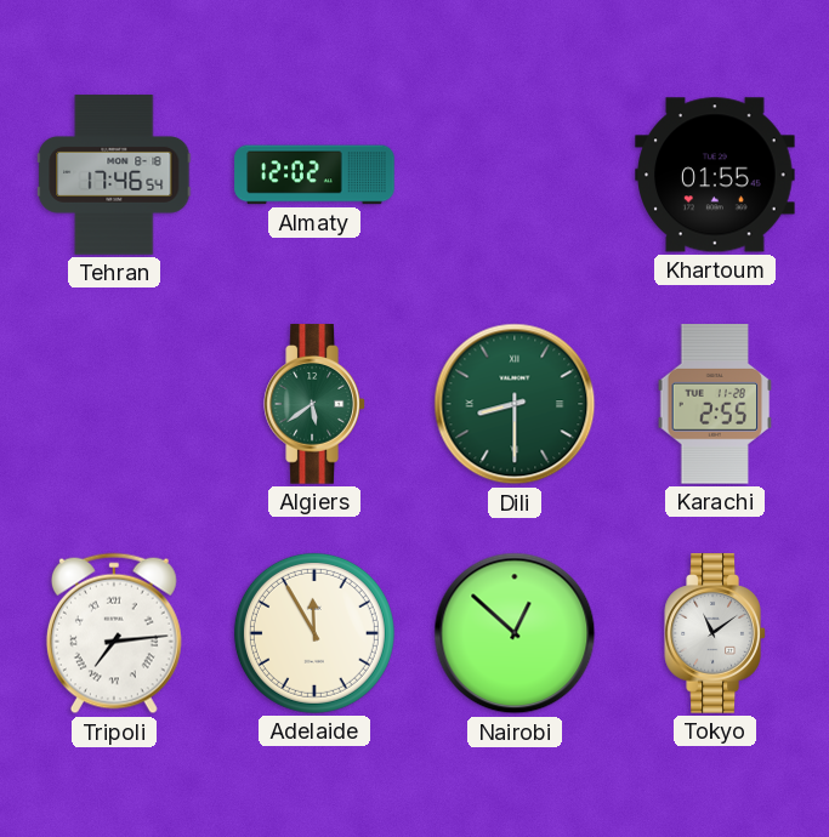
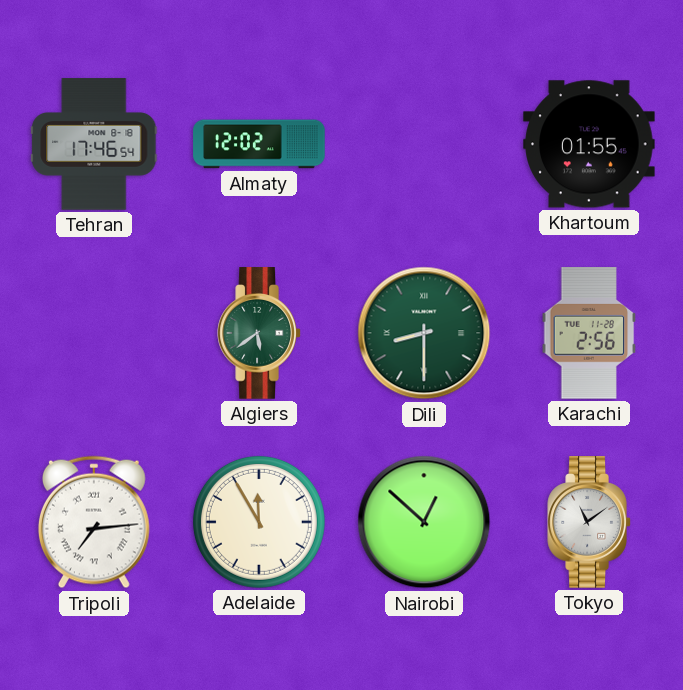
Karachi: 2:55 -> 2:56
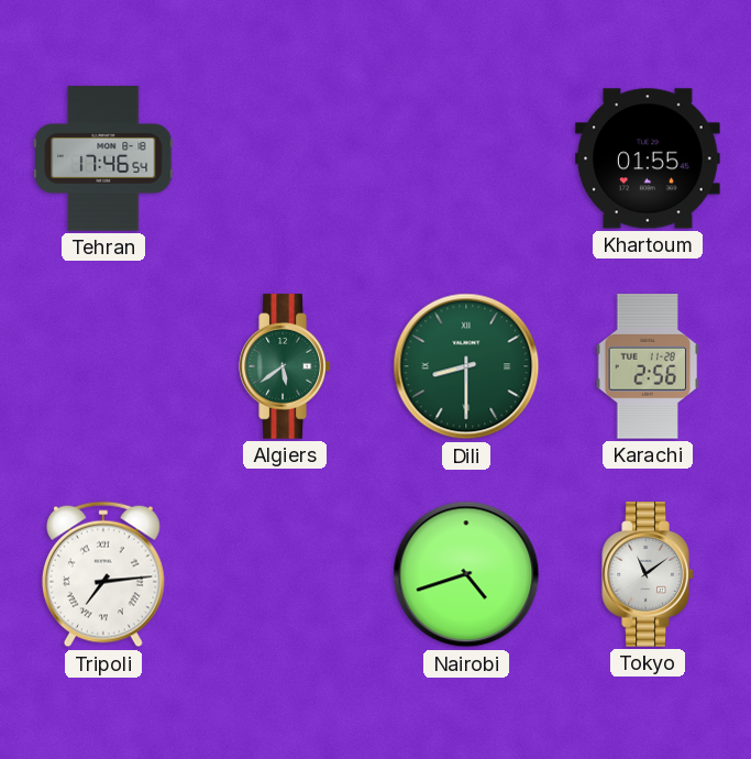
Almaty: 12:02 -> none
Adelaide: 11:55 -> none
Nairobi: 12:52 -> 4:42
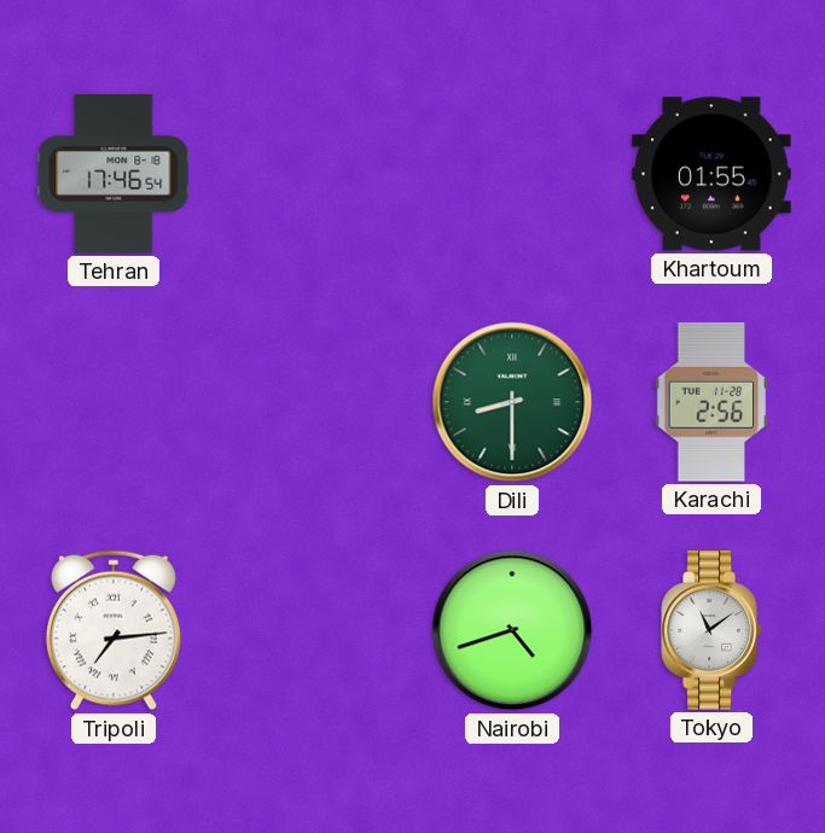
Algiers: 5:39 -> none
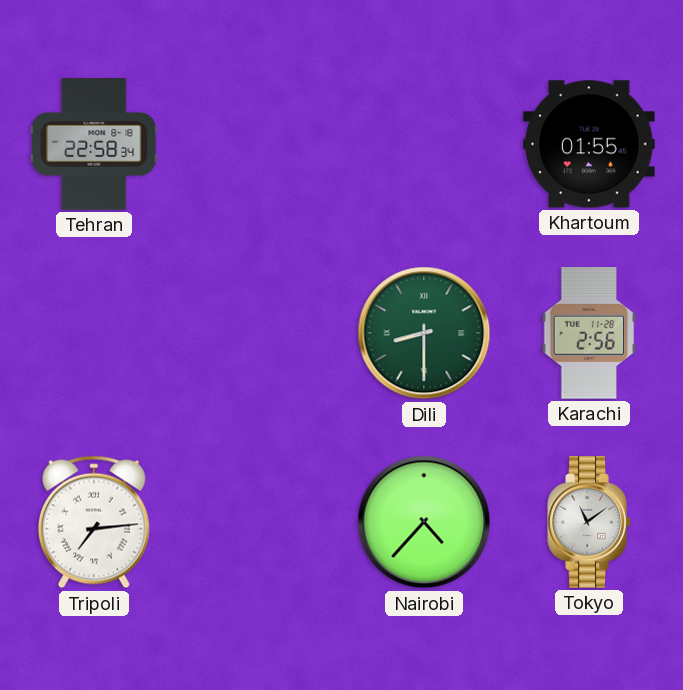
Tehran: 17:46 -> 22:58
Nairobi: 4:42 -> 4:37
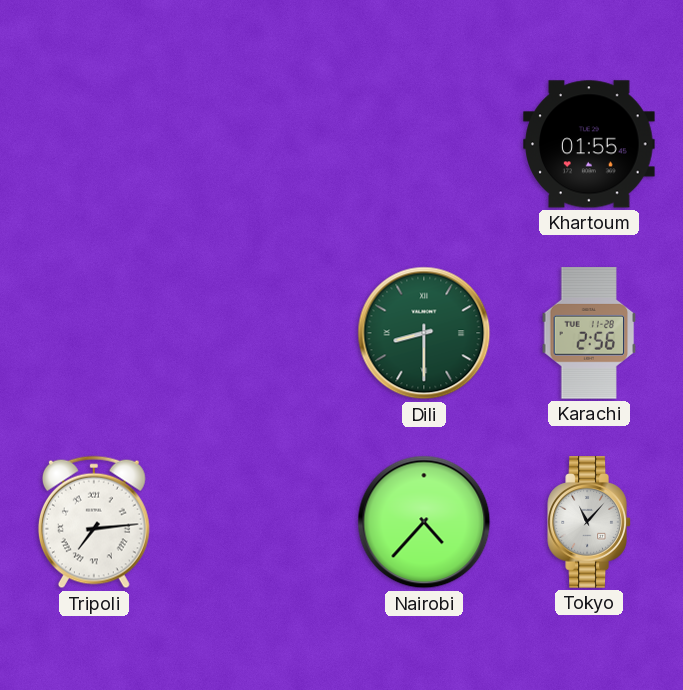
Tehran: 22:58 -> none
Tokyo: 11:09 -> 11:07
